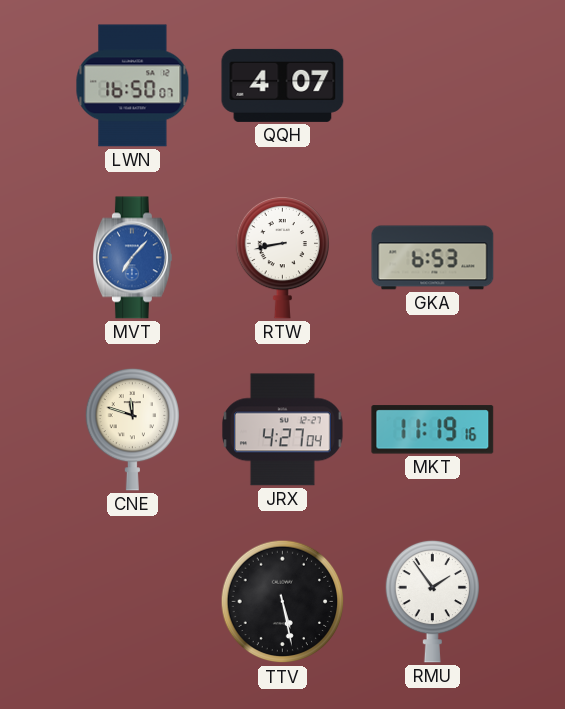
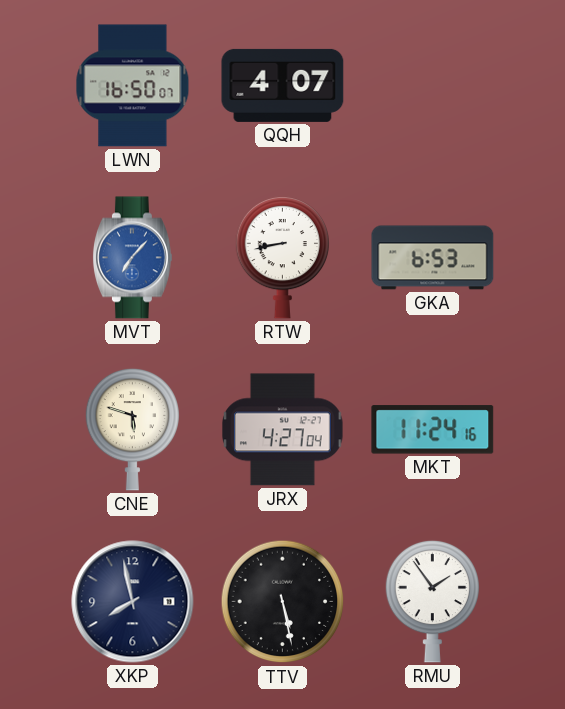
CNE: 11:48 -> 5:48
MKT: 11:19 -> 11:24
XKP: none -> 7:58
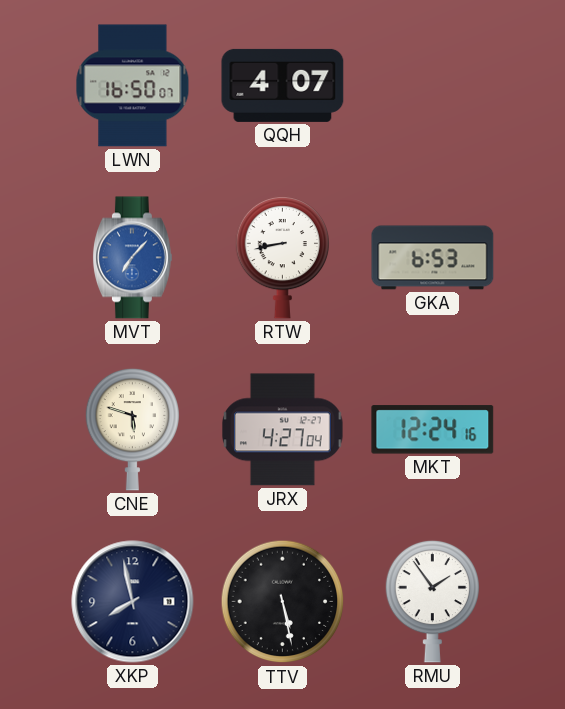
MKT: 11:24 -> 12:24
